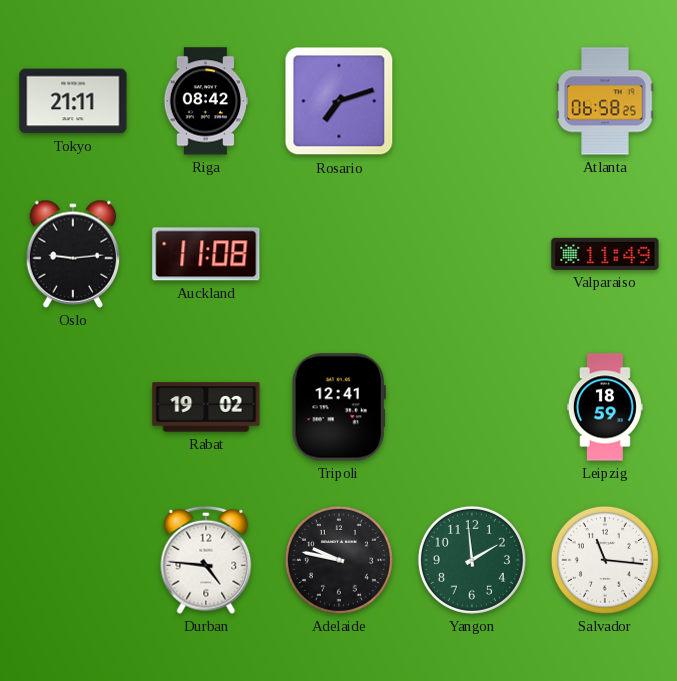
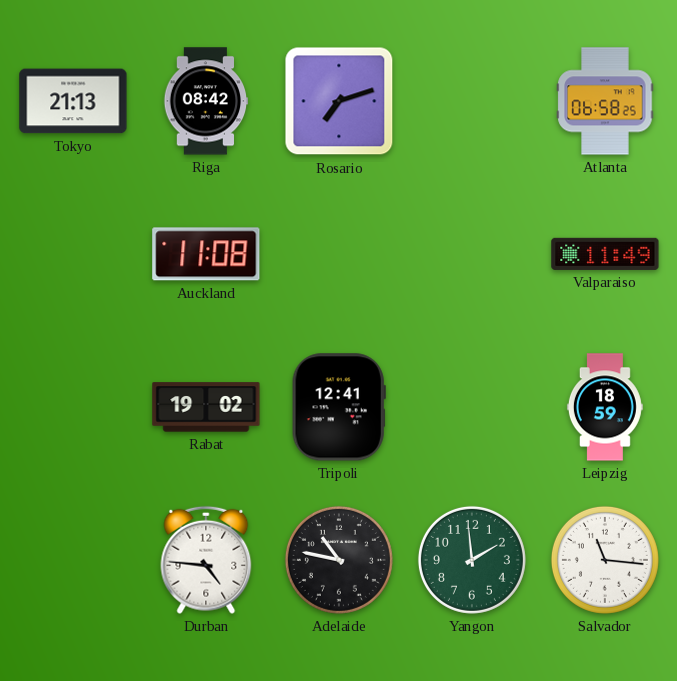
Tokyo: 21:11 -> 21:13
Oslo: 9:14 -> none
Adelaide: 9:47 -> 10:47
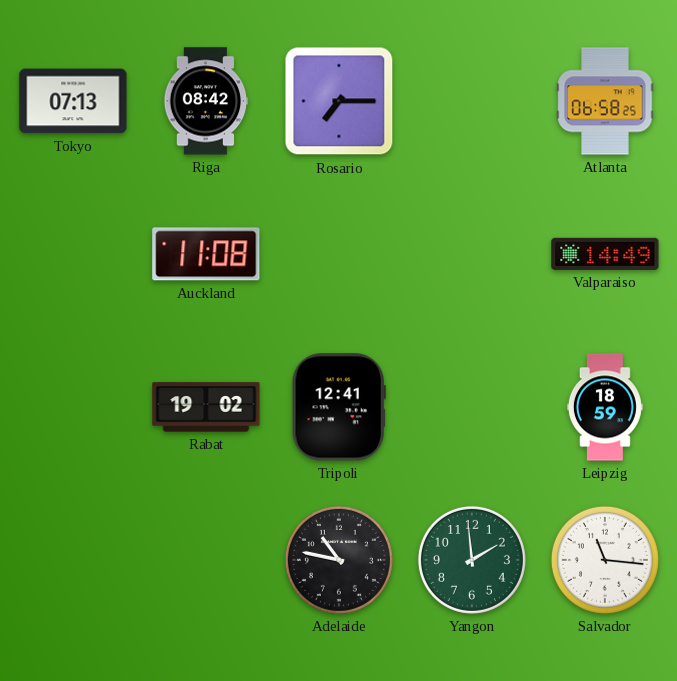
Tokyo: 21:13 -> 07:13
Rosario: 7:12 -> 7:15
Valparaiso: 11:49 -> 14:49
Durban: 4:46 -> none
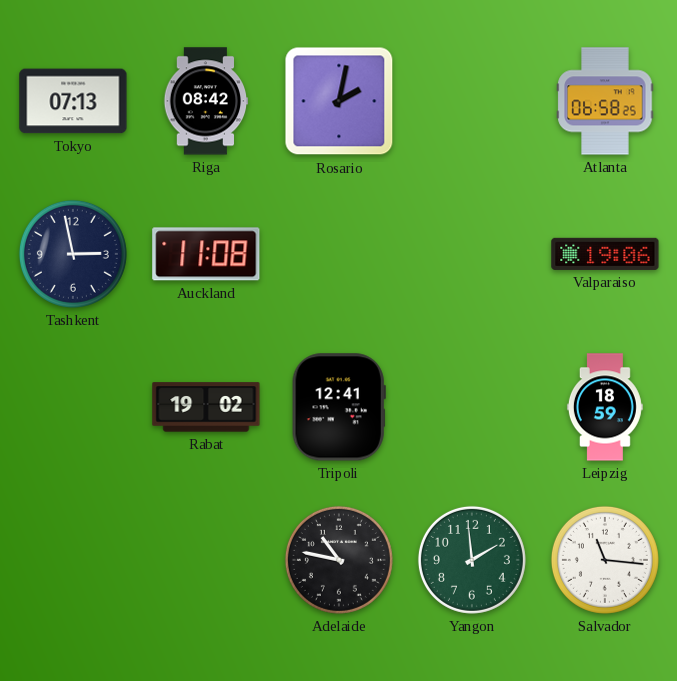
Rosario: 7:15 -> 2:02
Tashkent: none -> 2:58
Valparaiso: 14:49 -> 19:06
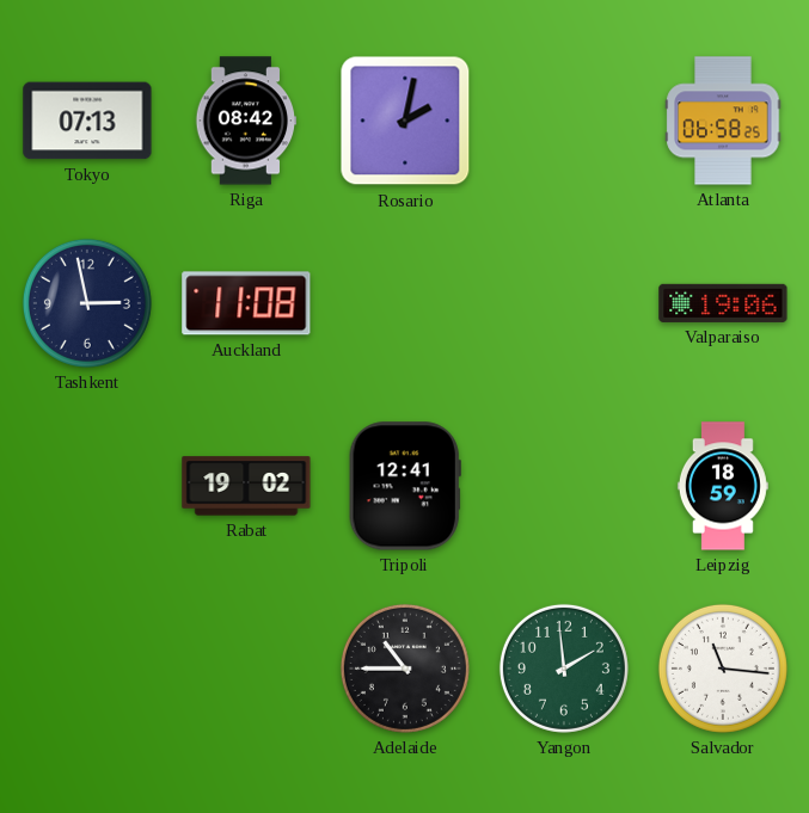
Adelaide: 10:47 -> 10:45
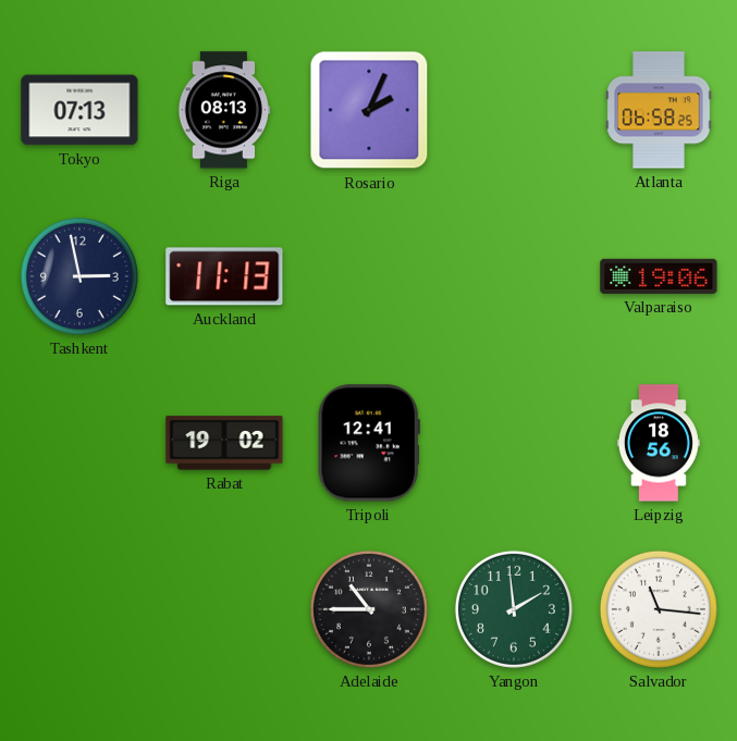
Riga: 08:42 -> 08:13
Rosario: 2:02 -> 2:04
Auckland: 11:08 -> 11:13
Leipzig: 18:59 -> 18:56
